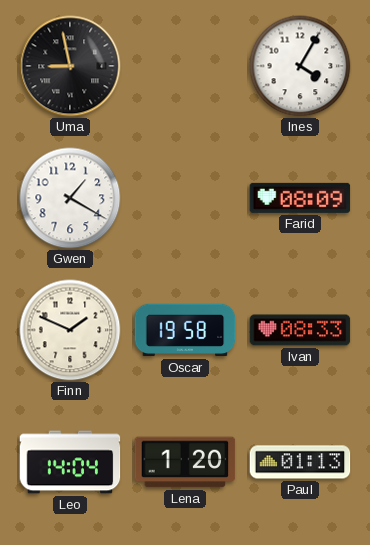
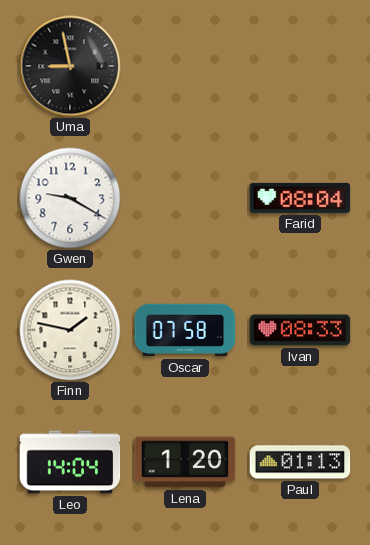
Ines: 4:05 -> none
Gwen: 1:20 -> 9:20
Farid: 08:09 -> 08:04
Finn: 1:49 -> 1:47
Oscar: 19:58 -> 07:58
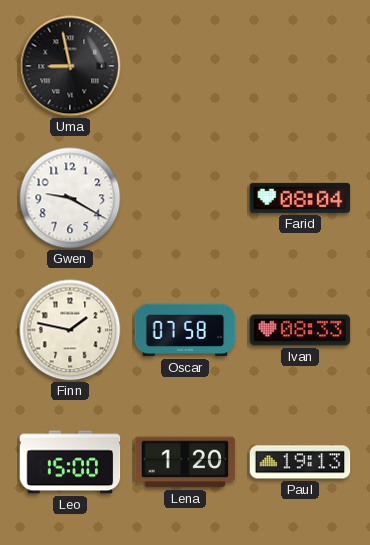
Leo: 14:04 -> 15:00
Paul: 01:13 -> 19:13
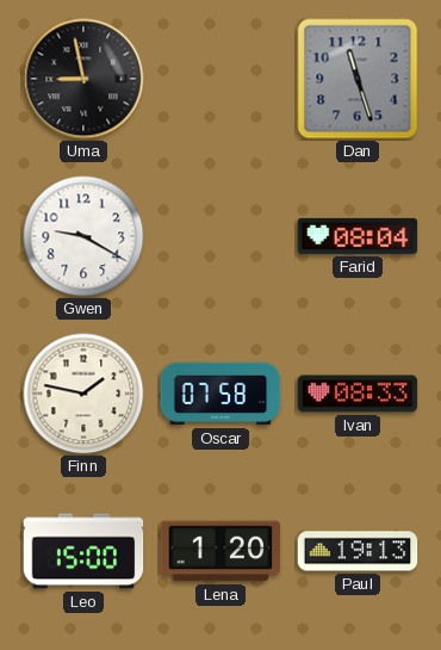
Dan: none -> 11:27
